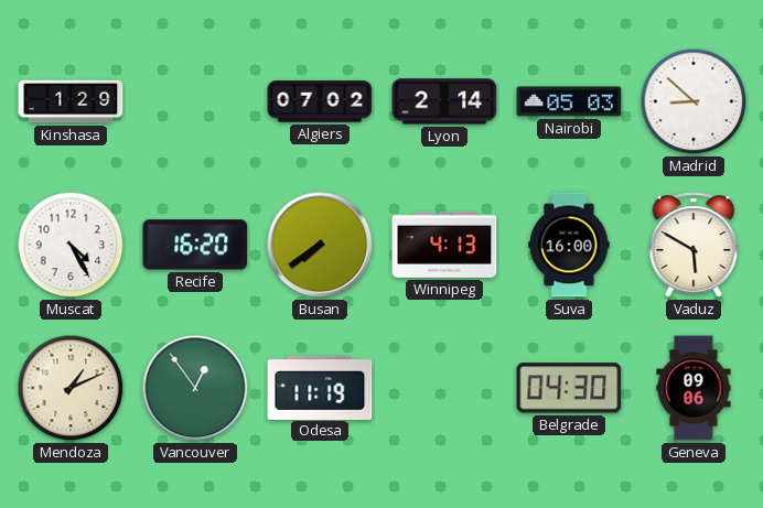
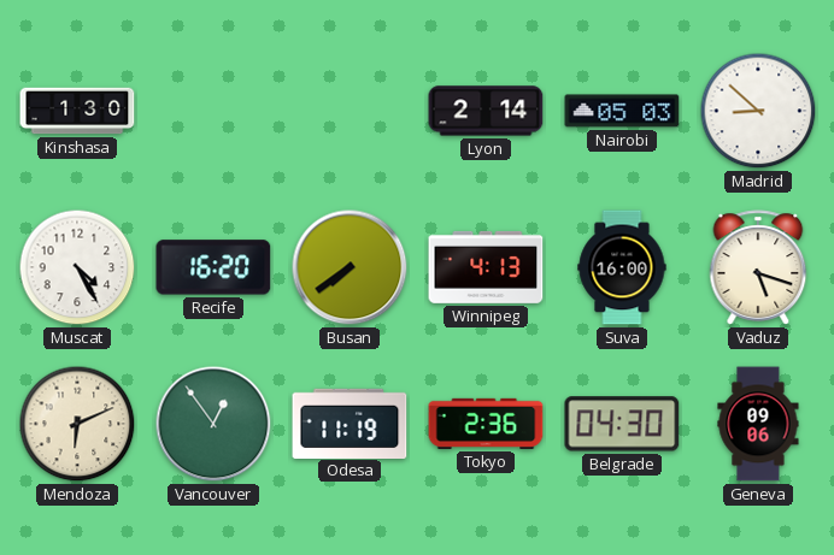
Kinshasa: 1:29 -> 1:30
Algiers: 07:02 -> none
Vaduz: 5:50 -> 5:18
Mendoza: 1:11 -> 6:11
Tokyo: none -> 2:36
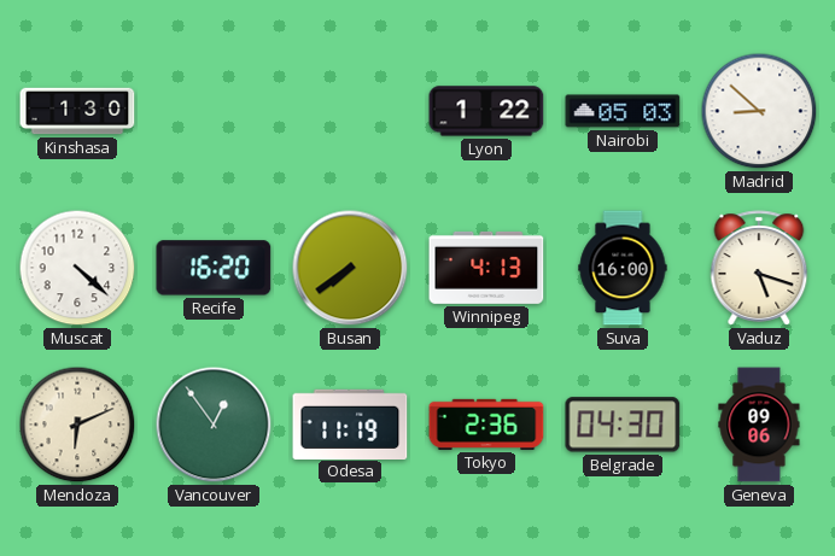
Lyon: 2:14 -> 1:22
Muscat: 4:25 -> 4:22
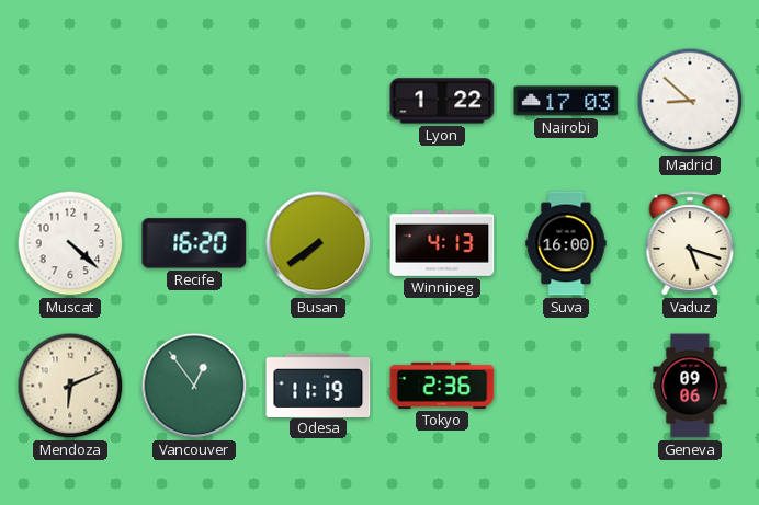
Kinshasa: 1:30 -> none
Nairobi: 05:03 -> 17:03
Belgrade: 04:30 -> none
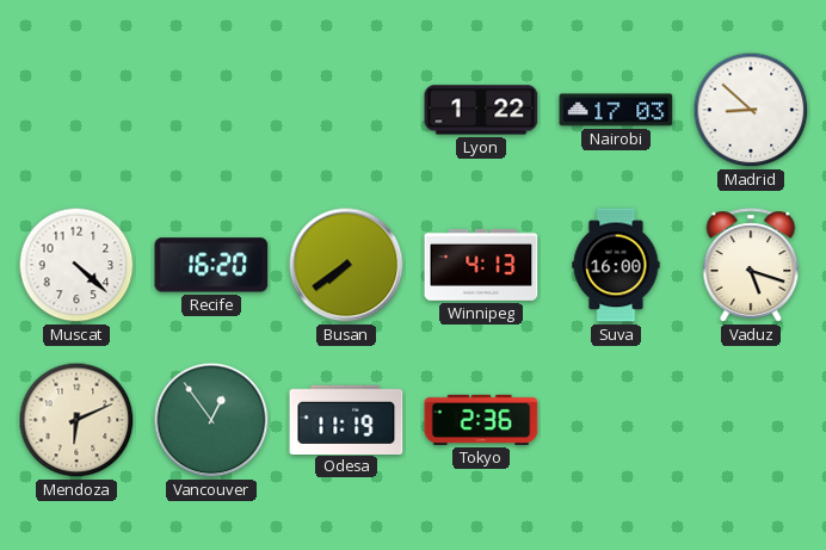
Geneva: 09:06 -> none
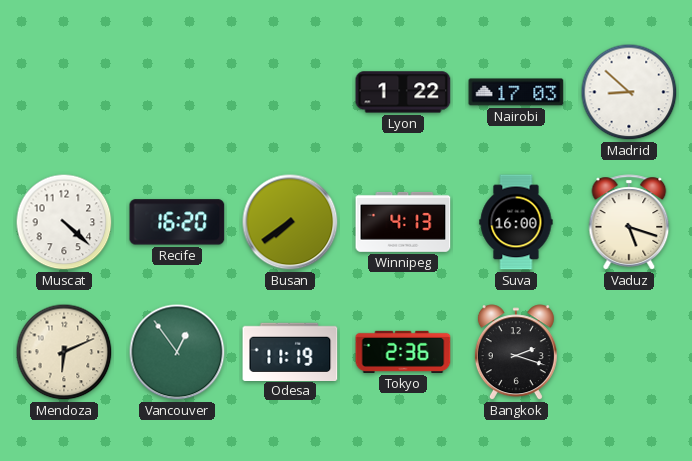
Bangkok: none -> 2:18
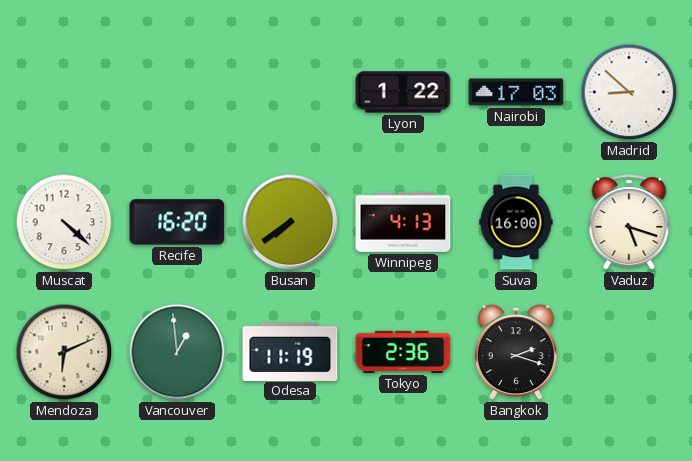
Vancouver: 12:54 -> 12:59
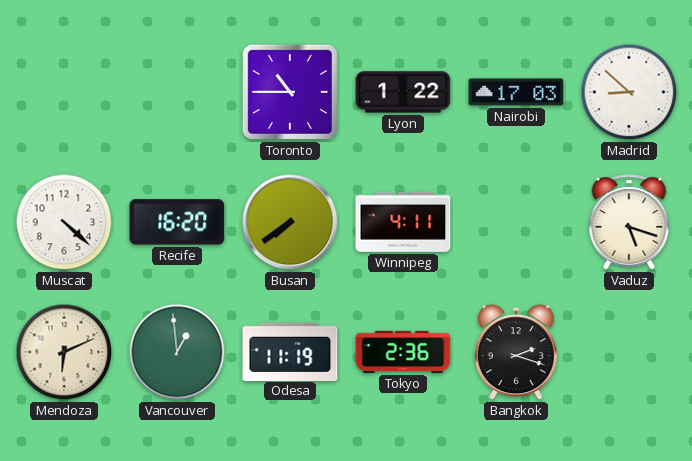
Toronto: none -> 10:45
Winnipeg: 4:13 -> 4:11
Suva: 16:00 -> none
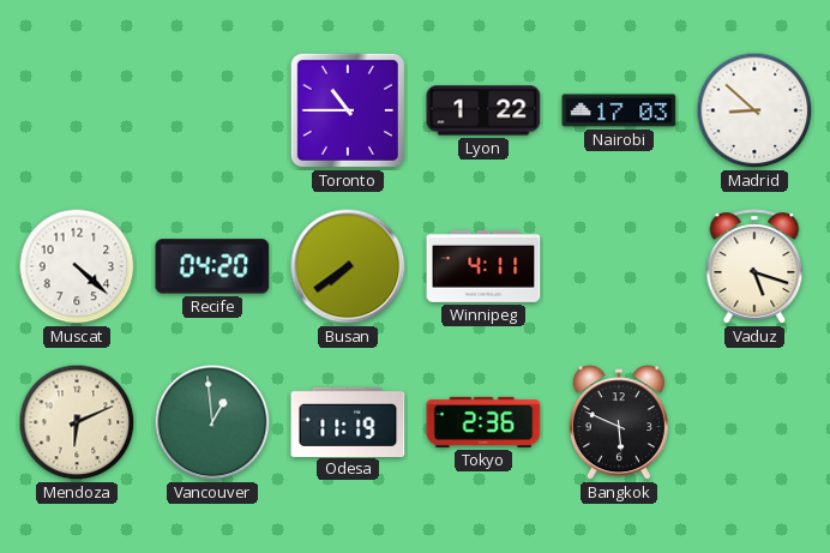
Recife: 16:20 -> 04:20
Bangkok: 2:18 -> 5:49
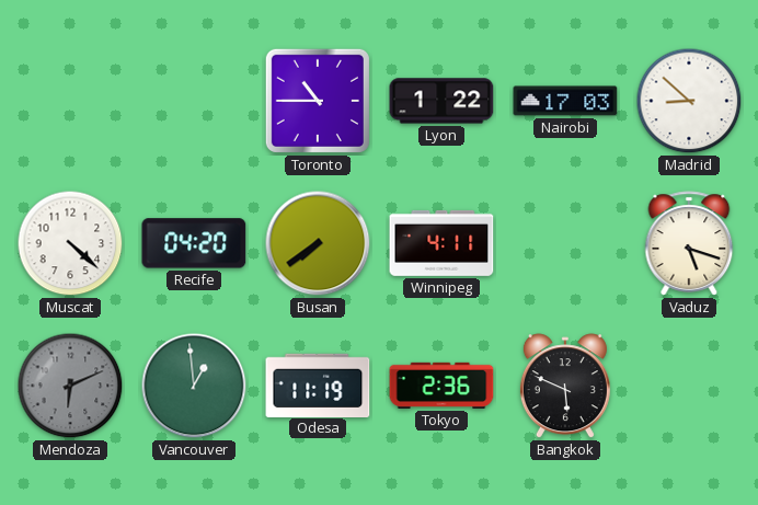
Mendoza dial: cream -> grey
